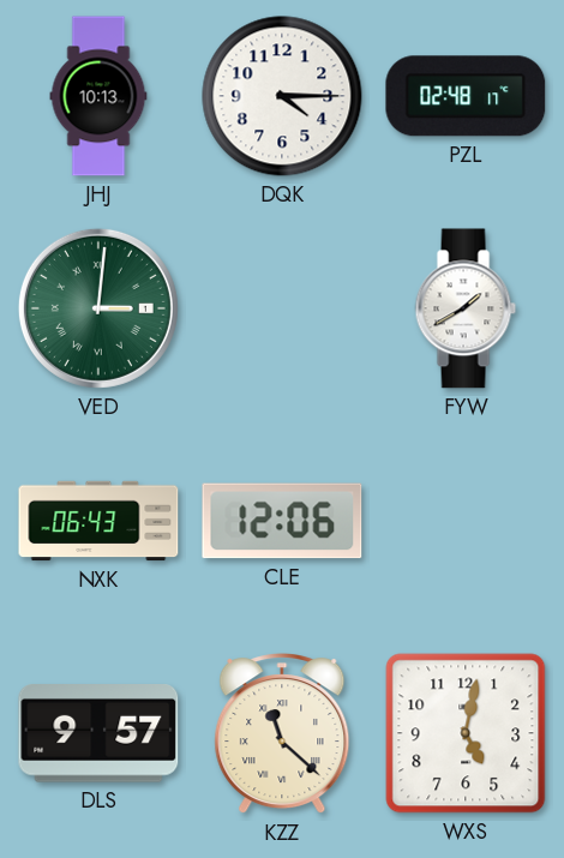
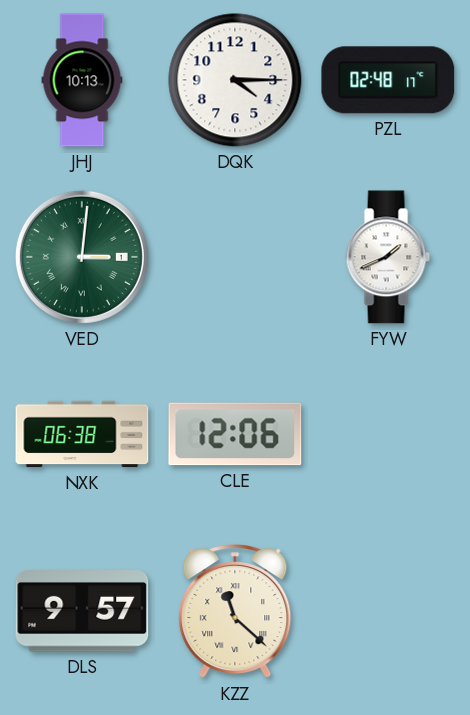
FYW: 1:40 -> 1:41
NXK: 06:43 -> 06:38
WXS: 5:02 -> none
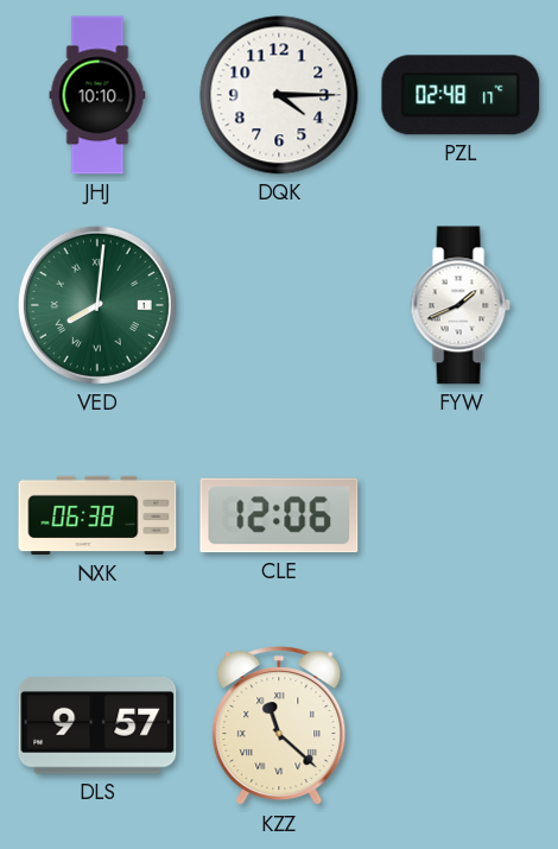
JHJ: 10:13 -> 10:10
VED: 3:01 -> 8:01
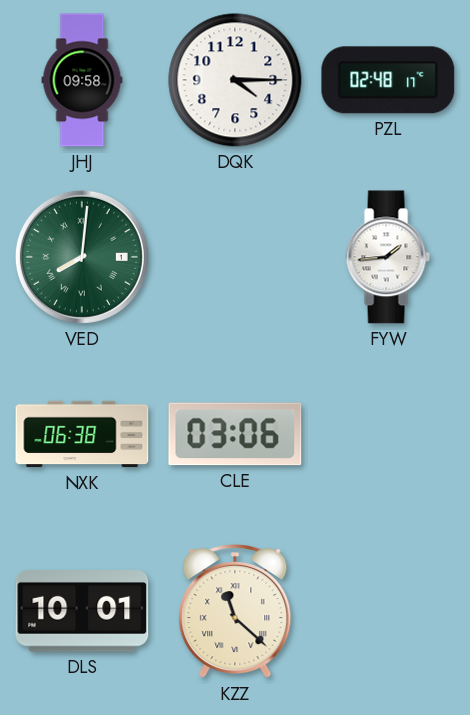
JHJ: 10:10 -> 09:58
FYW: 1:41 -> 1:44
CLE: 12:06 -> 03:06
DLS: 9:57 -> 10:01
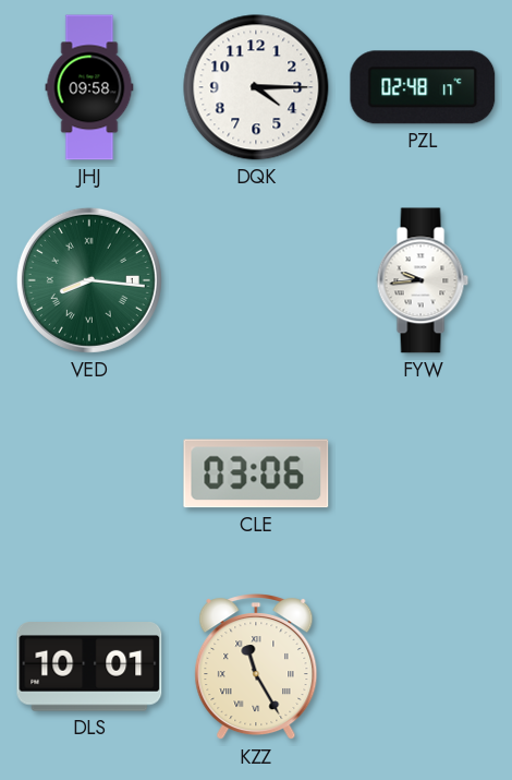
VED: 8:01 -> 8:16
FYW: 1:44 -> 9:44
NXK: 06:38 -> none
KZZ: 11:22 -> 11:25
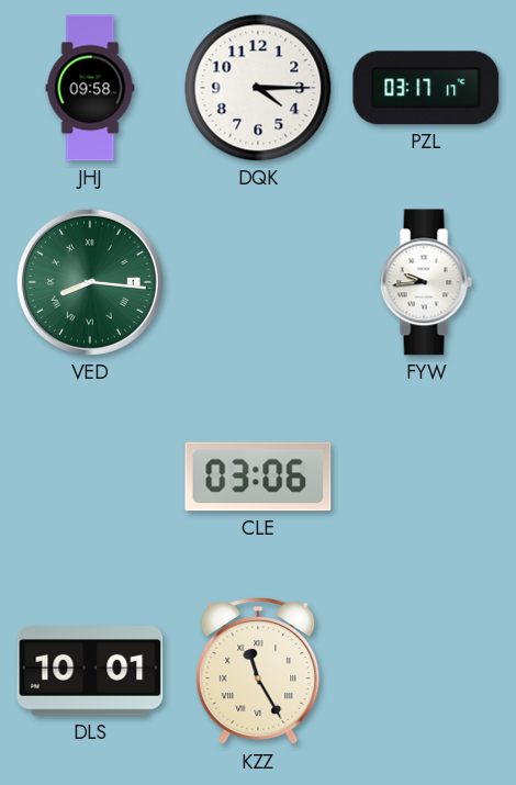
PZL: 02:48 -> 03:17
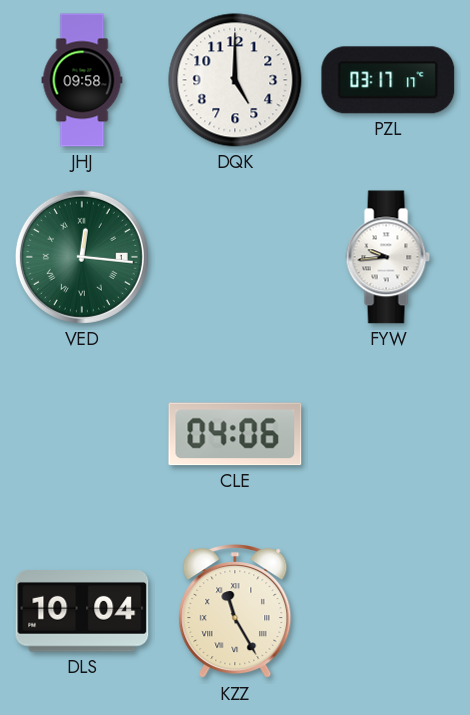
DQK: 4:15 -> 5:00
VED: 8:16 -> 12:16
CLE: 03:06 -> 04:06
DLS: 10:01 -> 10:04
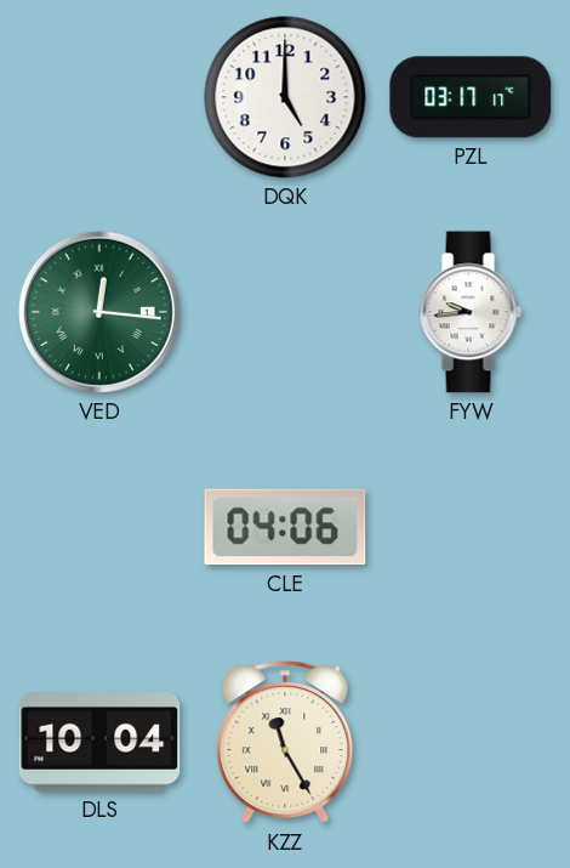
JHJ: 09:58 -> none
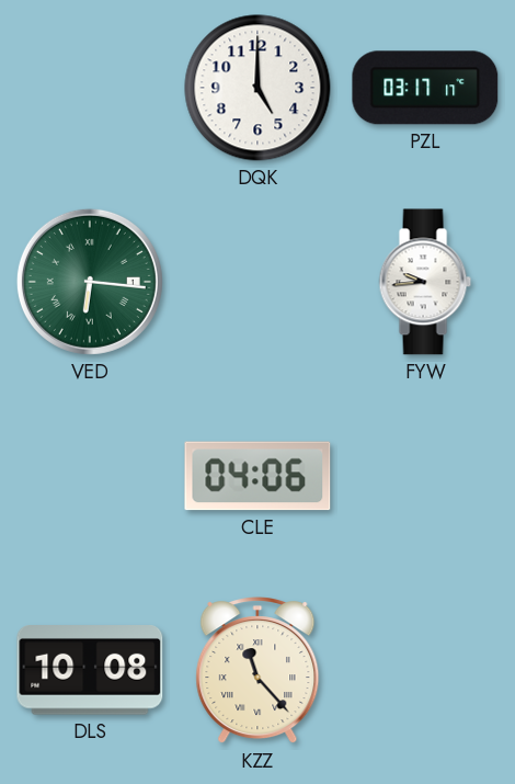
VED: 12:16 -> 6:16
DLS: 10:04 -> 10:08
KZZ: 11:25 -> 11:23
